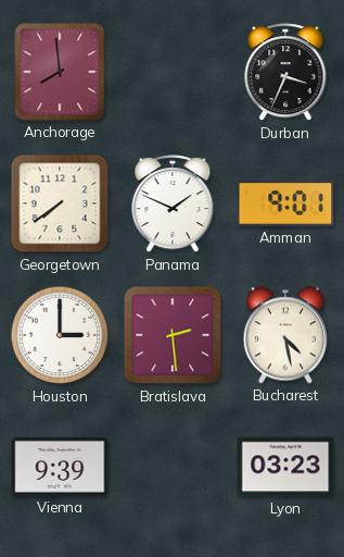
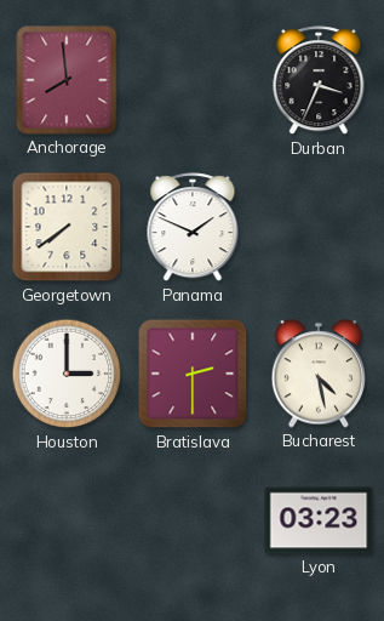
Amman: 9:01 -> none
Bratislava: 2:29 -> 2:30
Vienna: 9:39 -> none
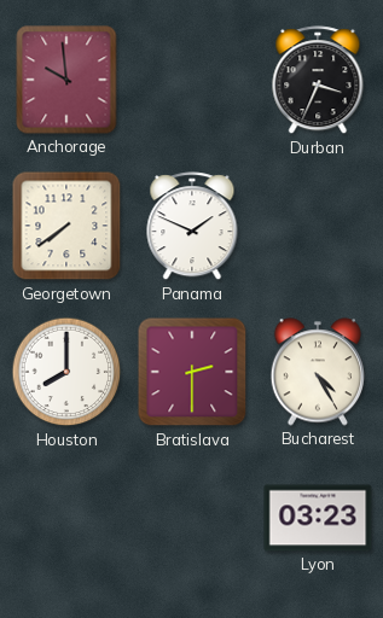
Anchorage: 7:59 -> 9:59
Houston: 3:00 -> 8:00
Bucharest: 4:28 -> 4:25
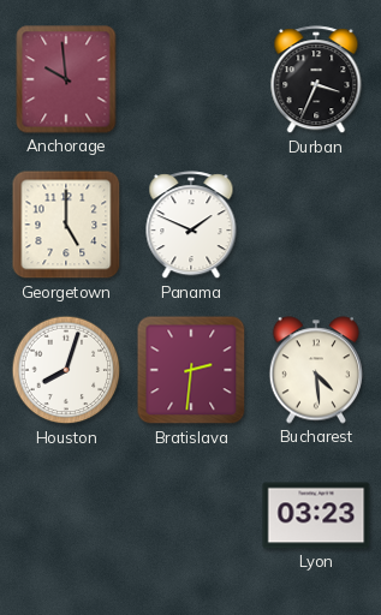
Georgetown: 7:39 -> 5:00
Houston: 8:00 -> 8:03
Bratislava: 2:30 -> 2:31
Bucharest: 4:25 -> 4:29
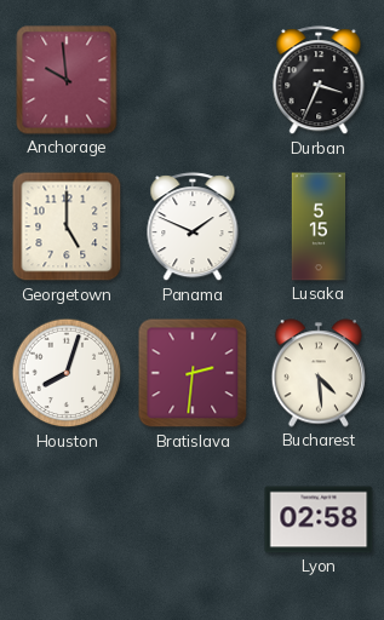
Lusaka: none -> 5:15
Lyon: 03:23 -> 02:58
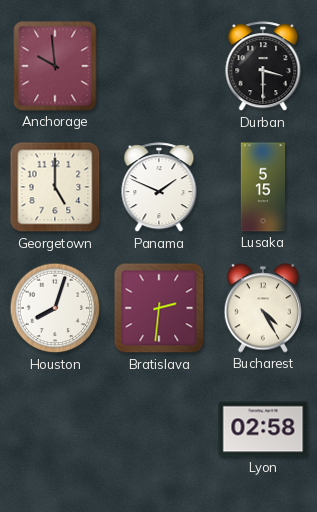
Durban: 3:34 -> 3:30
Bucharest: 4:29 -> 4:25
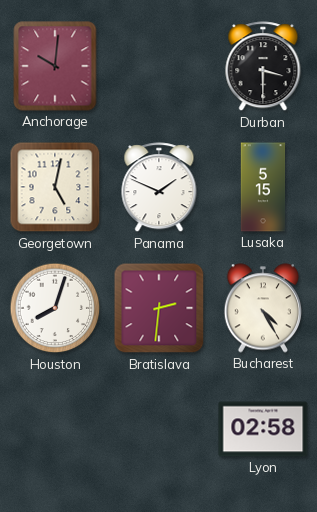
Anchorage: 9:59 -> 10:01
Georgetown: 5:00 -> 5:02
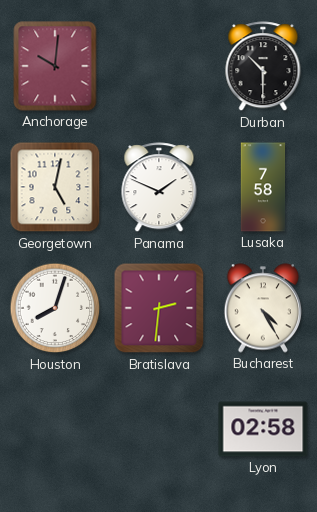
Durban: 3:30 -> 10:30
Lusaka: 5:15 -> 7:58
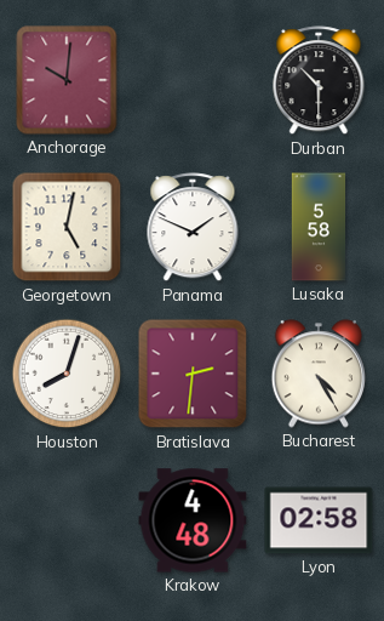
Lusaka: 7:58 -> 5:58
Krakow: none -> 4:48
